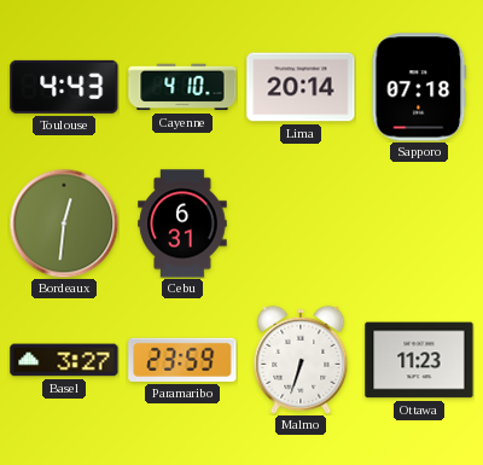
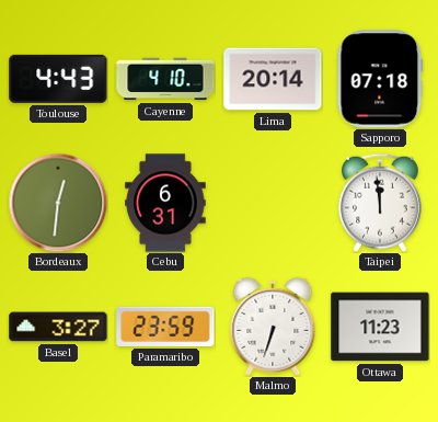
Taipei: none -> 11:59
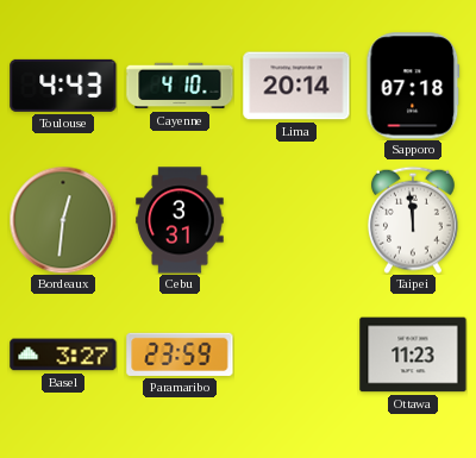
Cebu: 6:31 -> 3:31
Malmo: 6:33 -> none
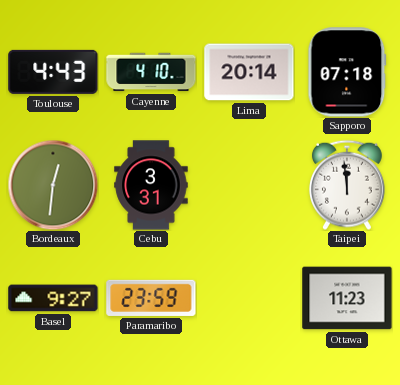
Basel: 3:27 -> 9:27
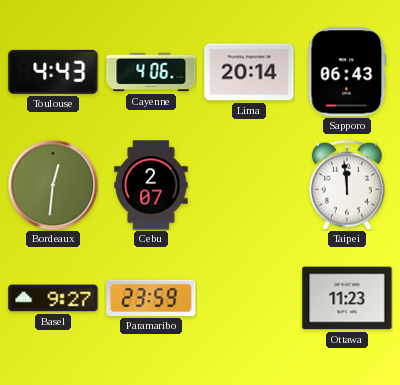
Cayenne: 4:10 -> 4:06
Sapporo: 07:18 -> 06:43
Cebu: 3:31 -> 2:07
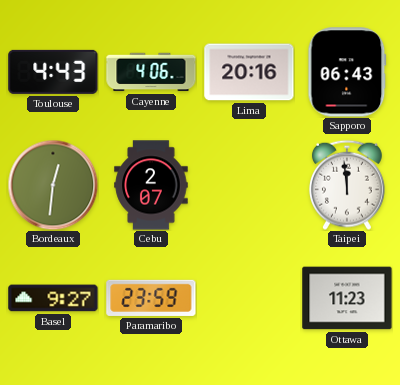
Lima: 20:14 -> 20:16
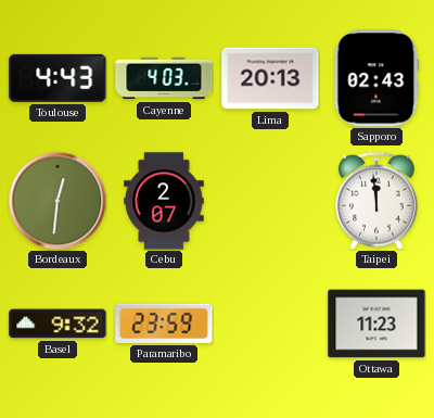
Cayenne: 4:06 -> 4:03
Lima: 20:16 -> 20:13
Sapporo: 06:43 -> 02:43
Basel: 9:27 -> 9:32
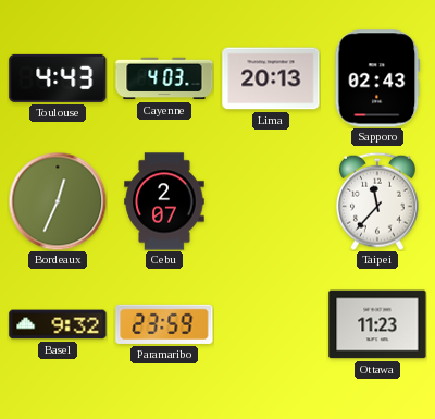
Bordeaux: 12:31 -> 12:34
Taipei: 11:59 -> 11:37
